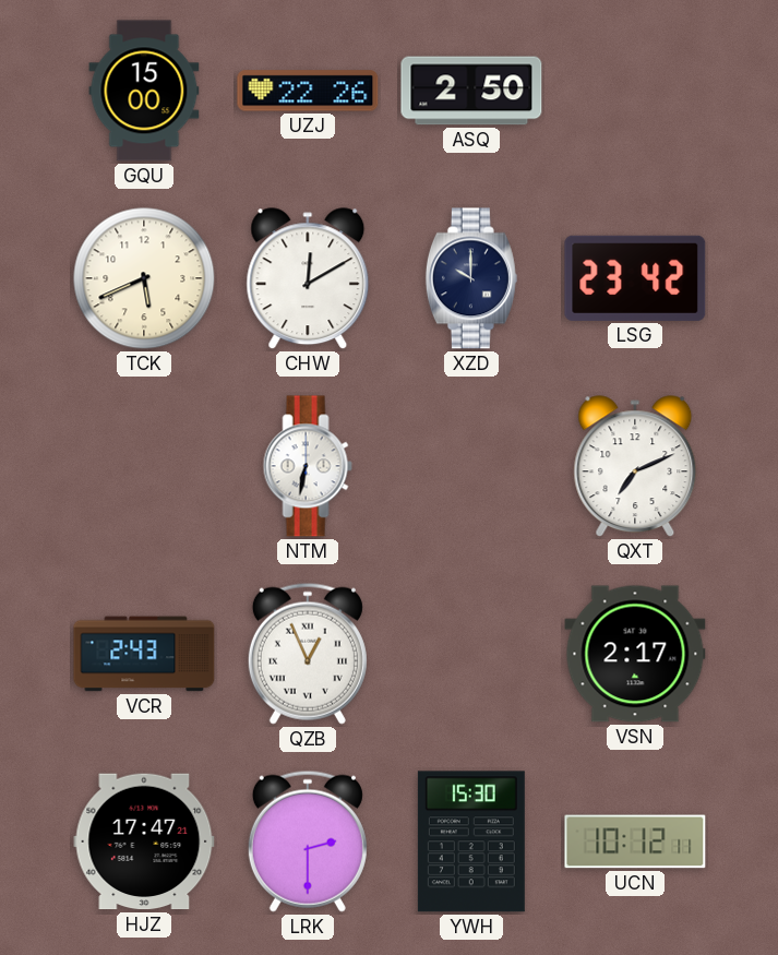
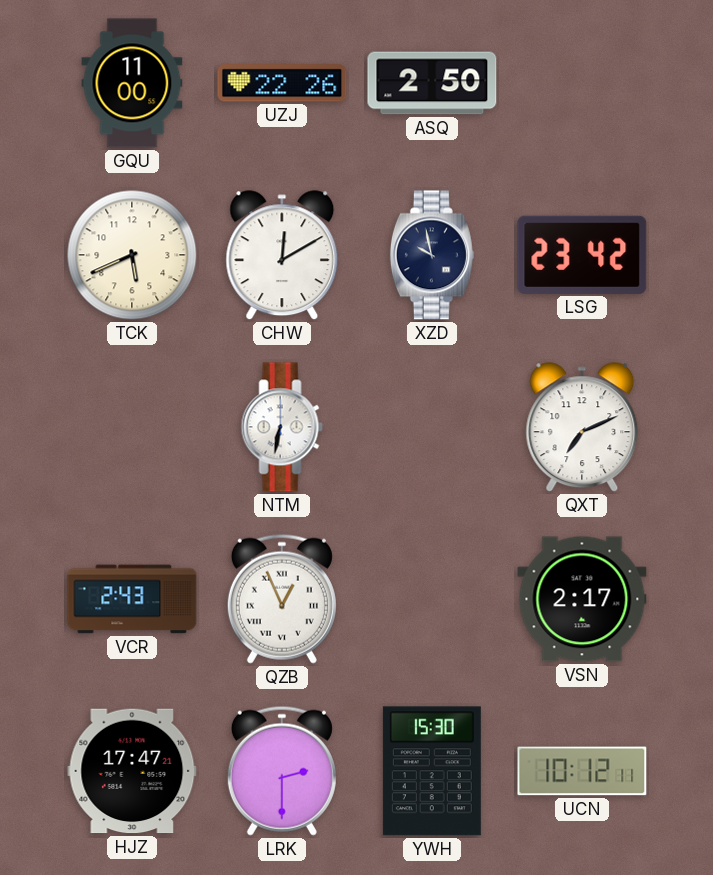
GQU: 15:00 -> 11:00
XZD: 10:00 -> 9:58
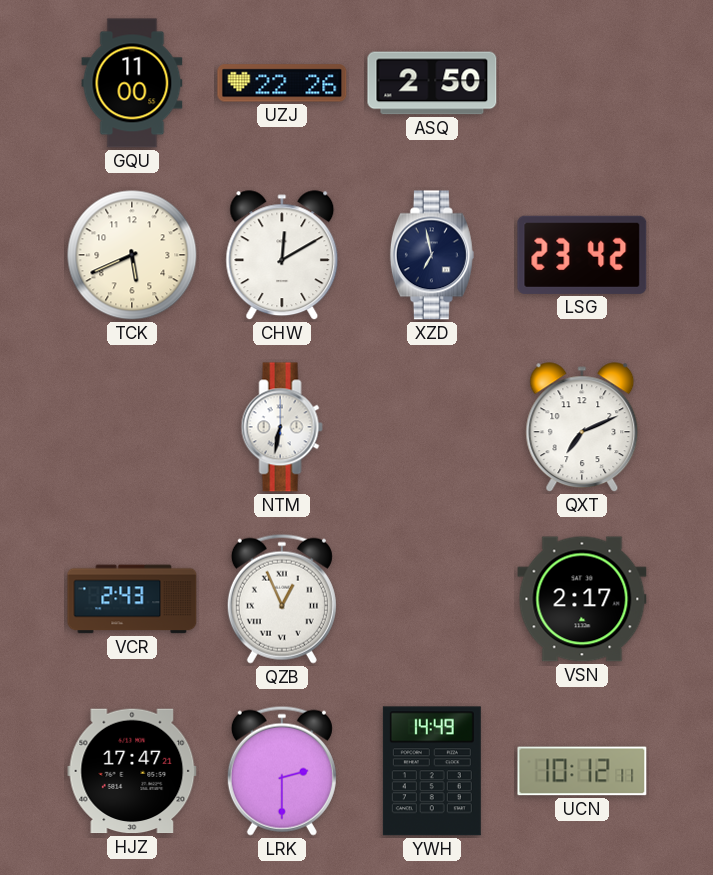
XZD: 9:58 -> 6:58
YWH: 15:30 -> 14:49
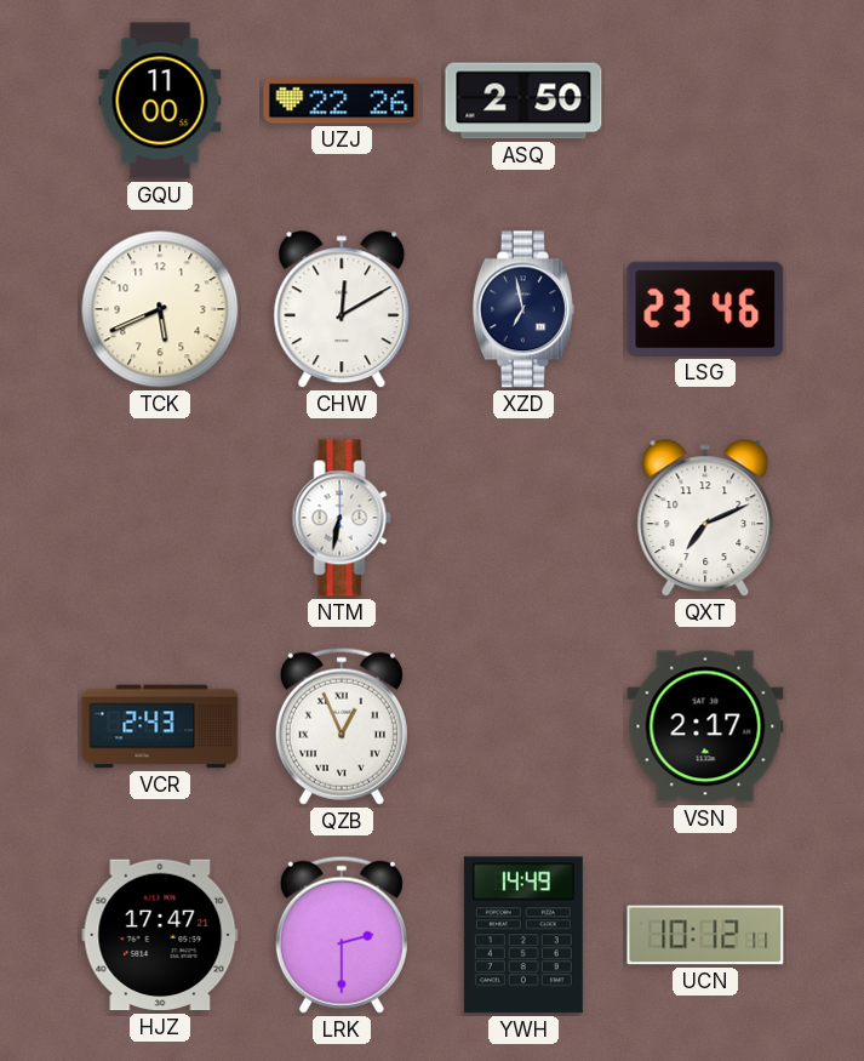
LSG: 23:42 -> 23:46
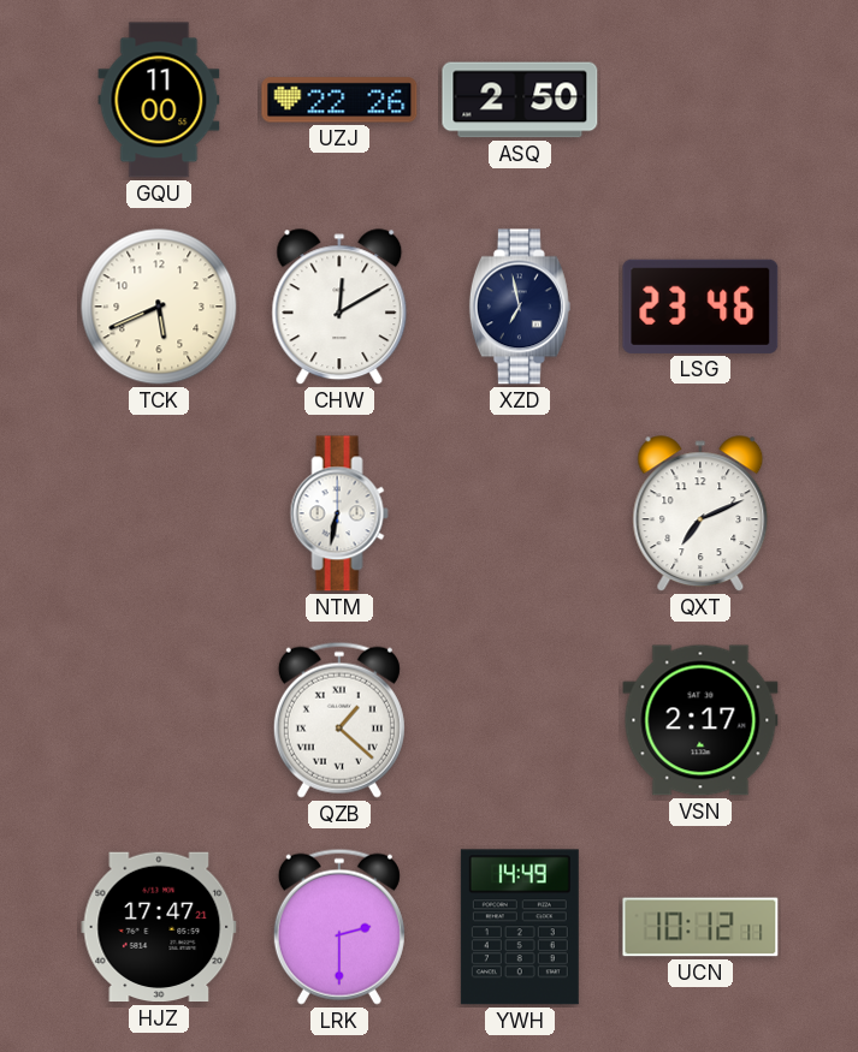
VCR: 2:43 -> none
QZB: 12:56 -> 1:22
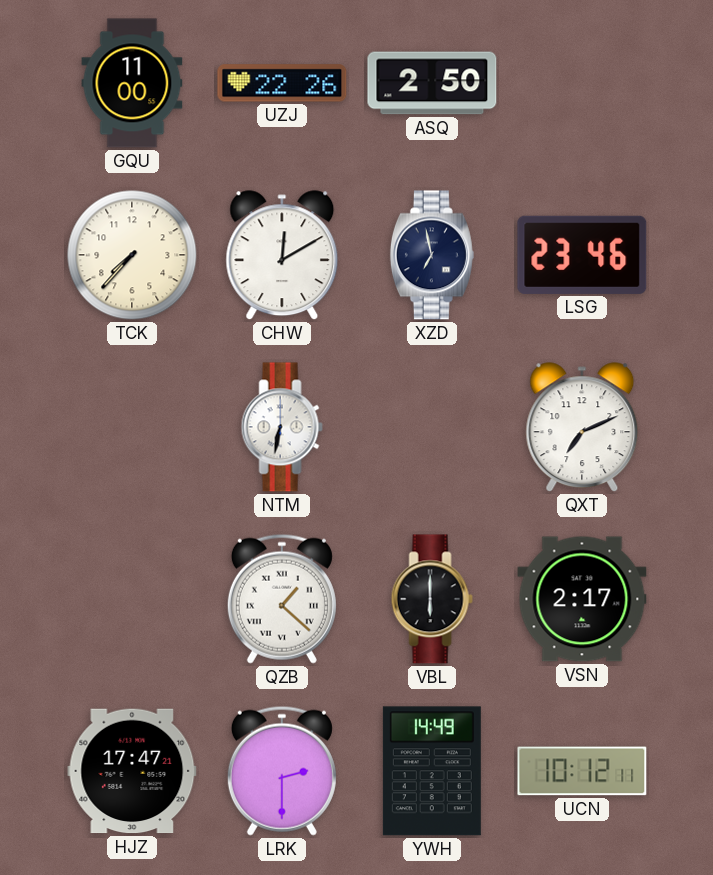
TCK: 5:41 -> 7:37
VBL: none -> 6:00
